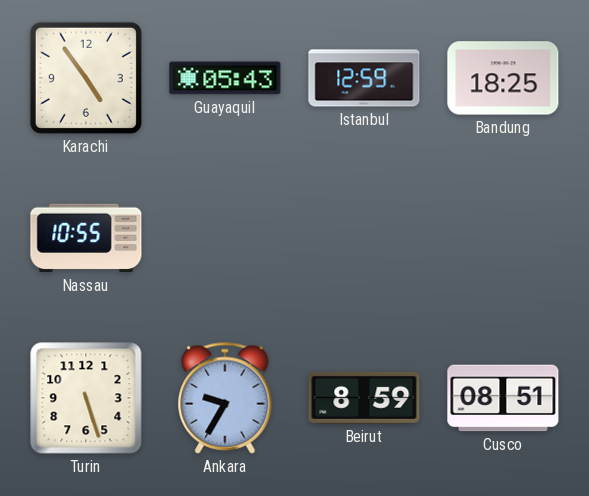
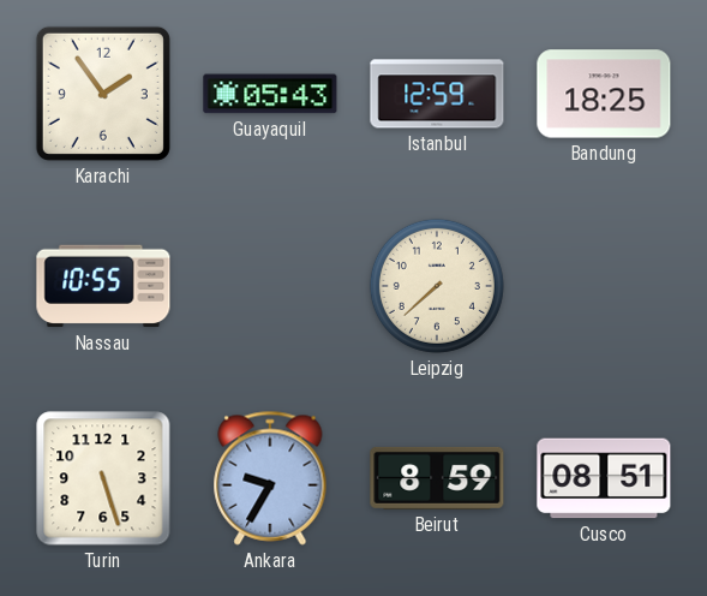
Karachi: 4:54 -> 1:54
Leipzig: none -> 7:38
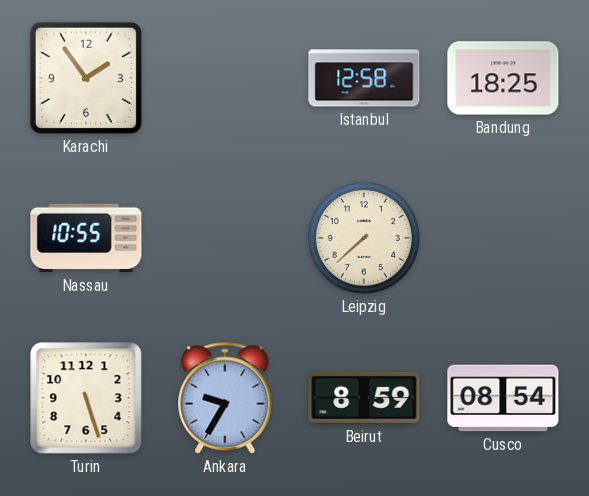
Guayaquil: 05:43 -> none
Istanbul: 12:59 -> 12:58
Cusco: 08:51 -> 08:54
